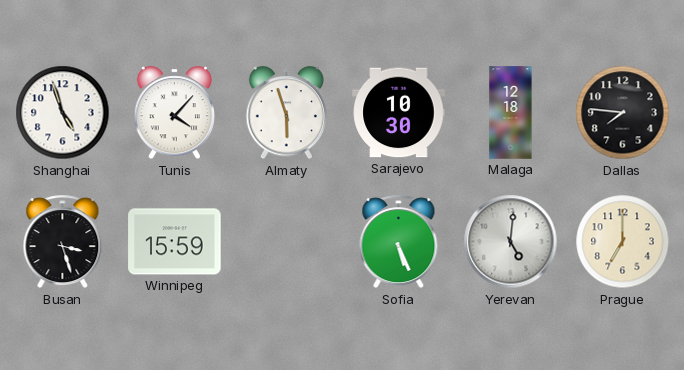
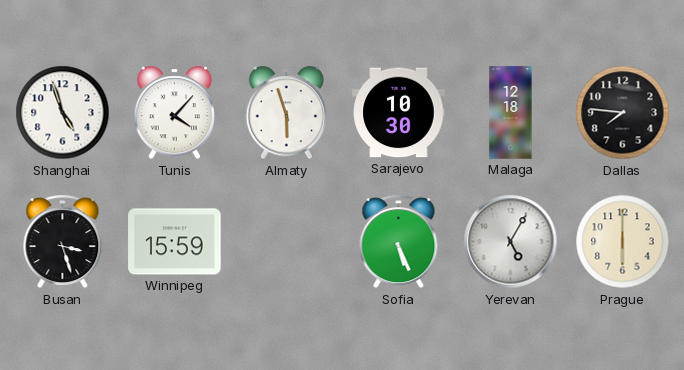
Yerevan: 5:01 -> 5:05
Prague: 7:00 -> 6:00
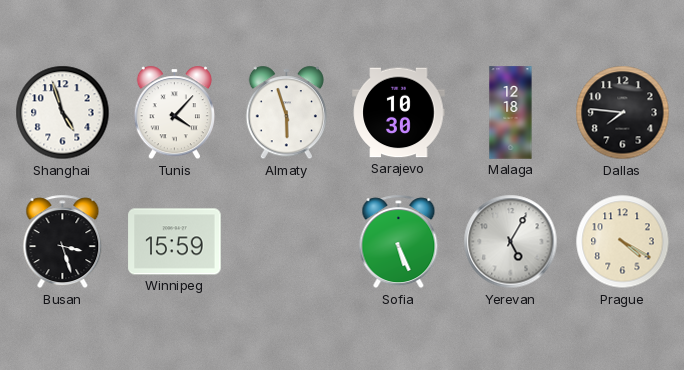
Prague: 6:00 -> 4:20
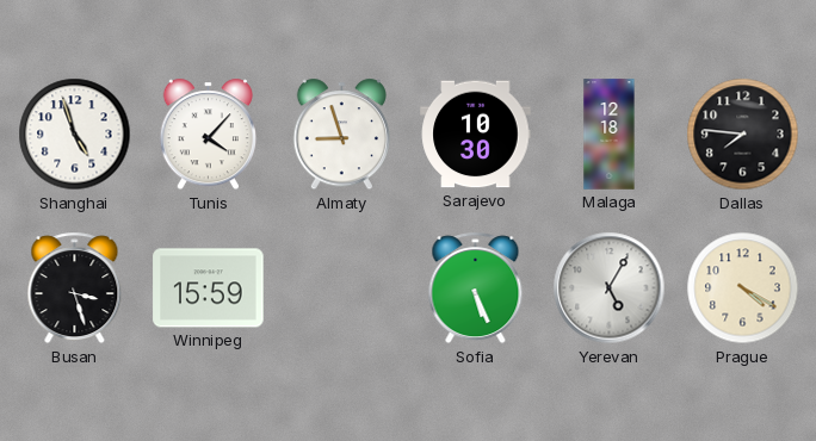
Almaty: 5:57 -> 8:57
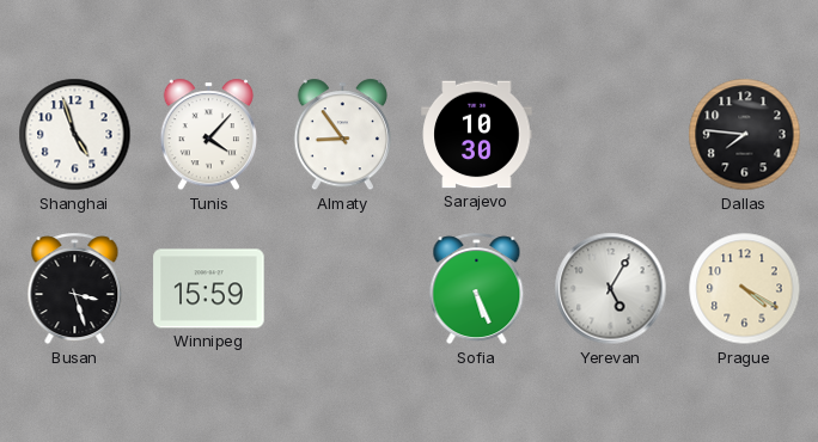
Almaty: 8:57 -> 8:54
Malaga: 12:18 -> none
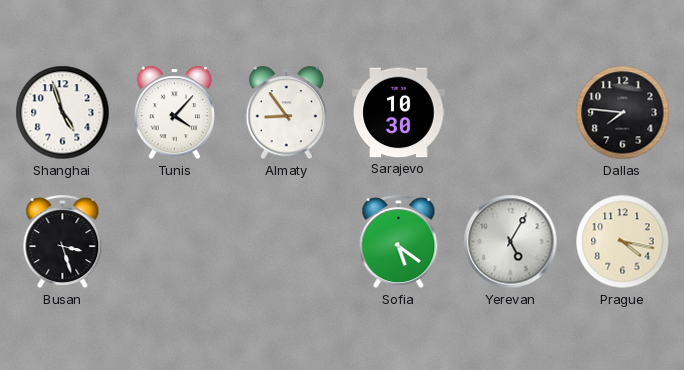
Winnipeg: 15:59 -> none
Sofia: 5:26 -> 5:21
Prague: 4:20 -> 4:17
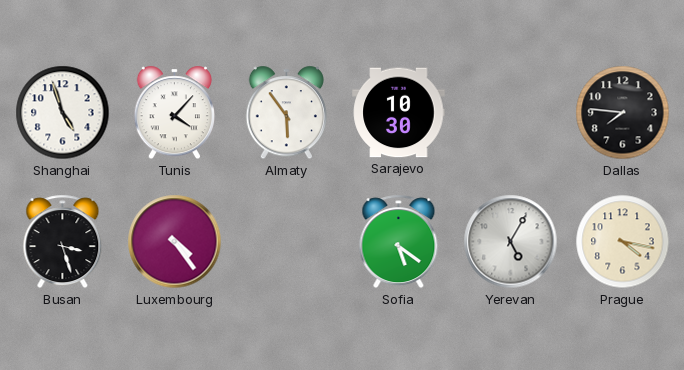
Almaty: 8:54 -> 5:54
Luxembourg: none -> 4:24
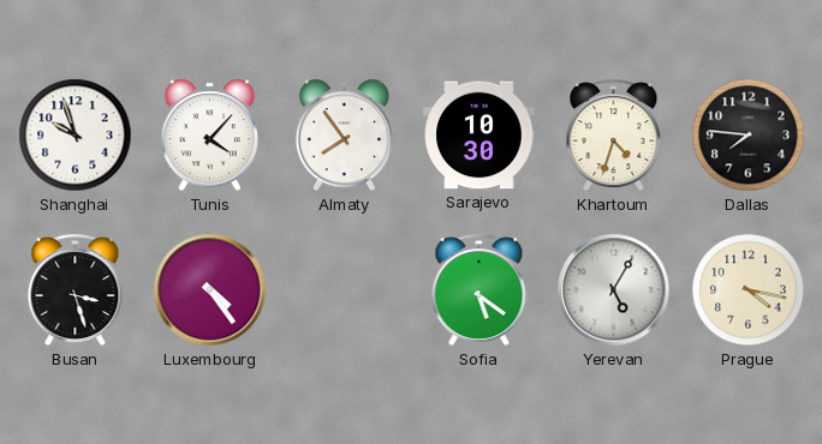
Shanghai: 4:57 -> 9:57
Almaty: 5:54 -> 7:54
Khartoum: none -> 4:33
